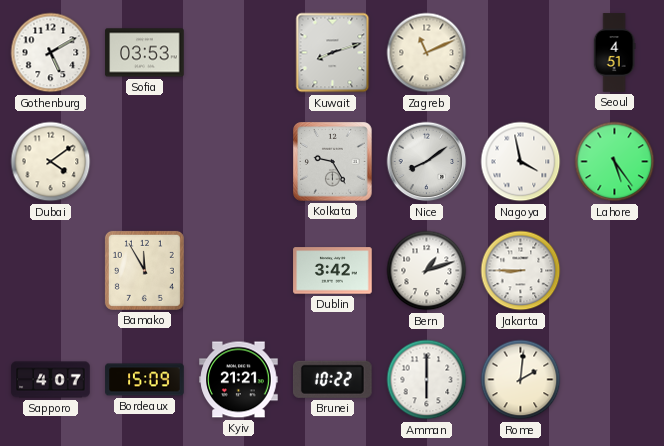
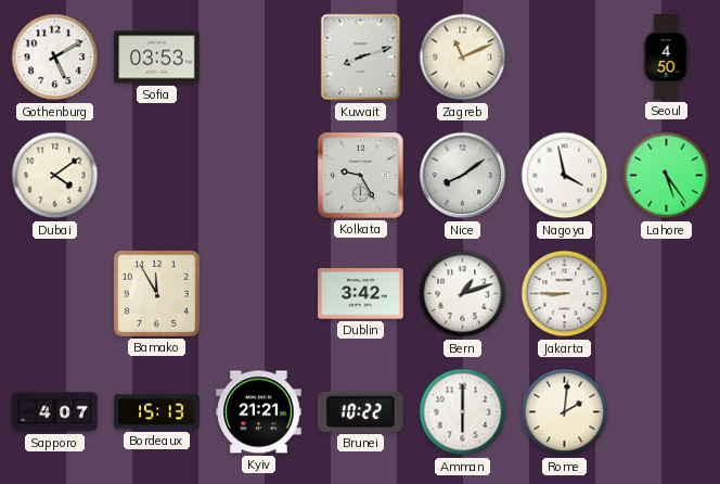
Seoul: 4:51 -> 4:50
Bordeaux: 15:09 -> 15:13
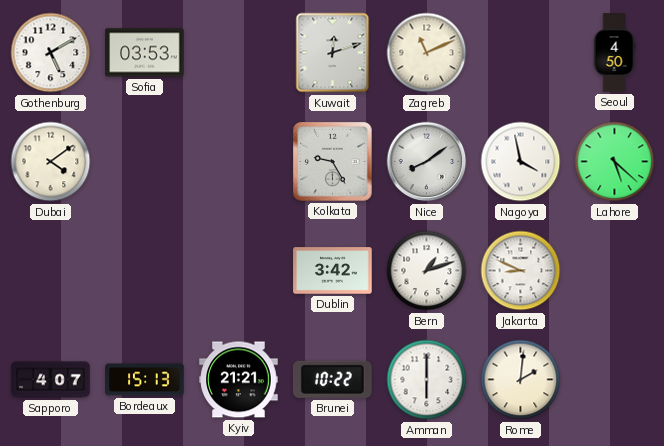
Kuwait: 8:12 -> 12:12
Lahore: 5:24 -> 5:22
Bamako: 11:55 -> none
Jakarta: 8:45 -> 8:49
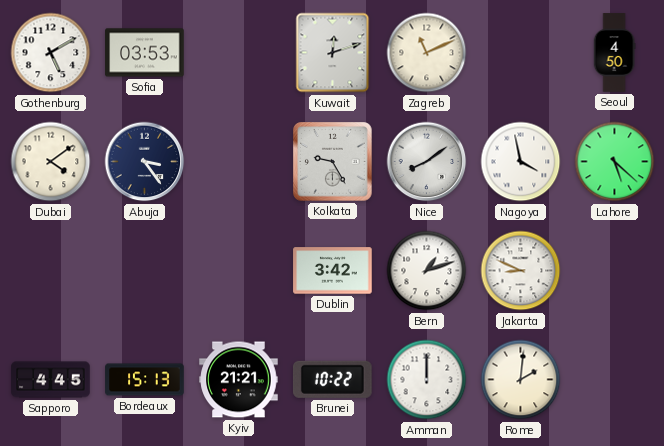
Abuja: none -> 3:24
Sapporo: 4:07 -> 4:45
Amman: 6:00 -> 12:00
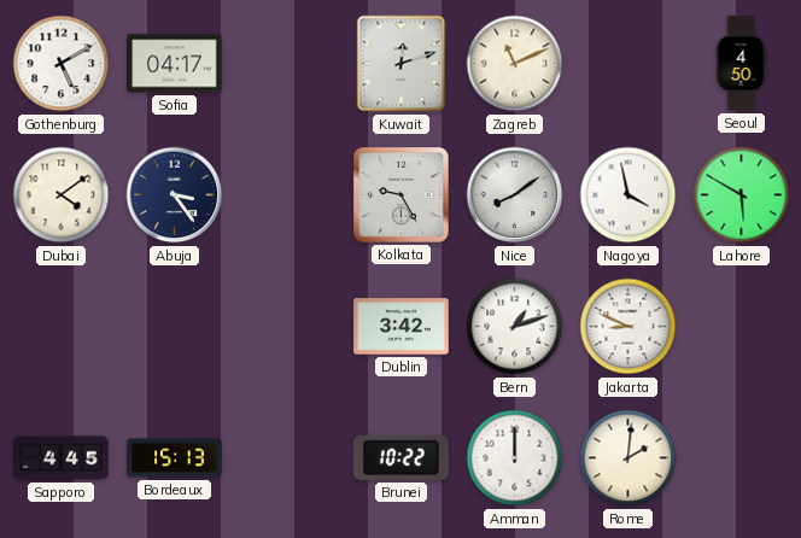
Sofia: 03:53 -> 04:17
Lahore: 5:22 -> 5:50
Kyiv: 21:21 -> none
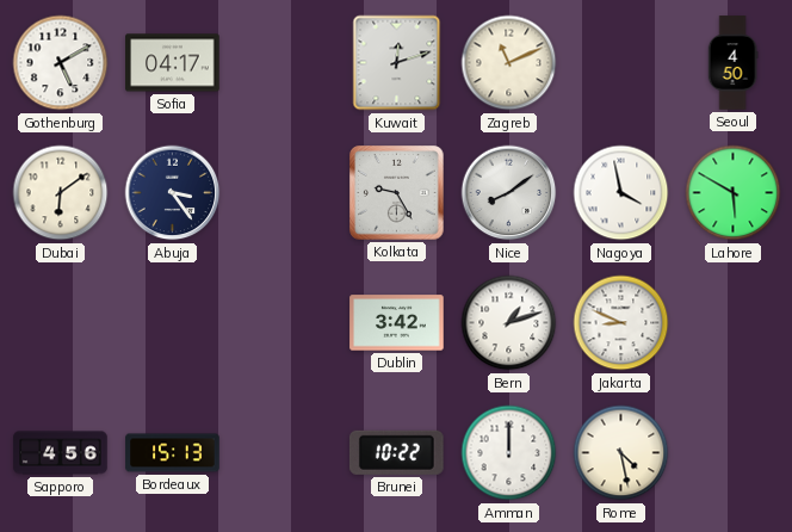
Dubai: 4:09 -> 6:09
Sapporo: 4:45 -> 4:56
Rome: 2:01 -> 4:28
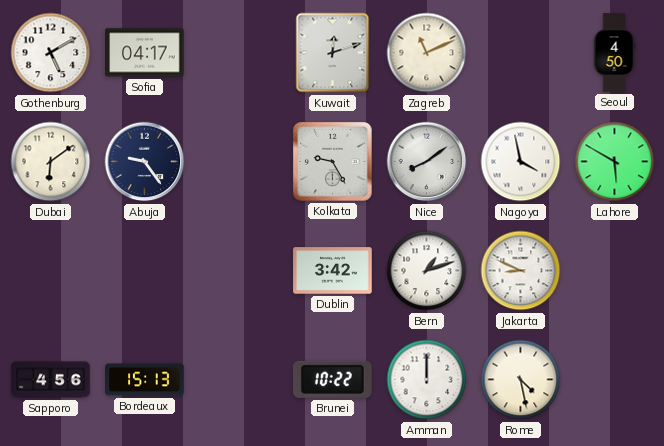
Abuja: 3:24 -> 9:24
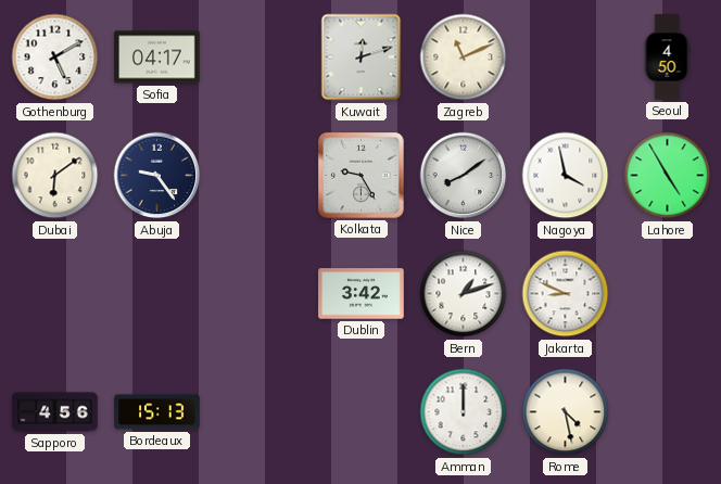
Lahore: 5:50 -> 4:55
Brunei: 10:22 -> none
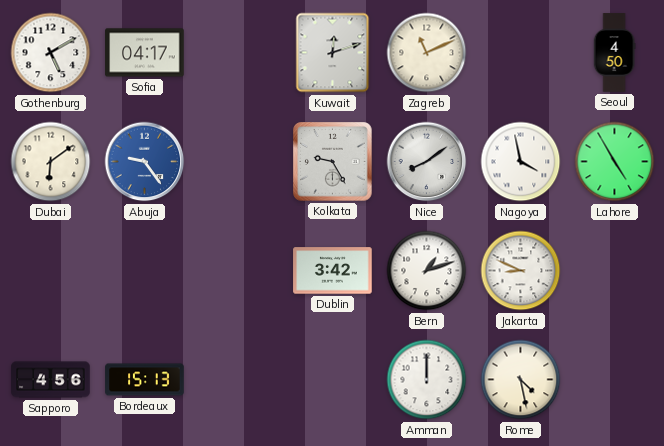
Abuja dial: navy -> blue
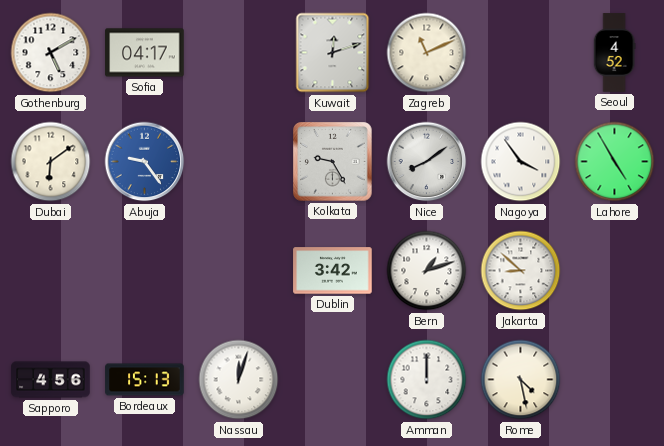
Seoul: 4:50 -> 4:52
Nagoya: 3:58 -> 3:54
Jakarta: 8:49 -> 8:52
Nassau: none -> 12:03
